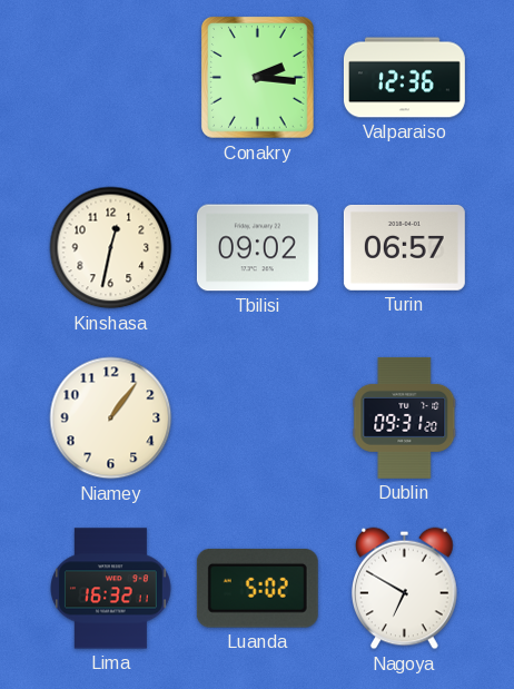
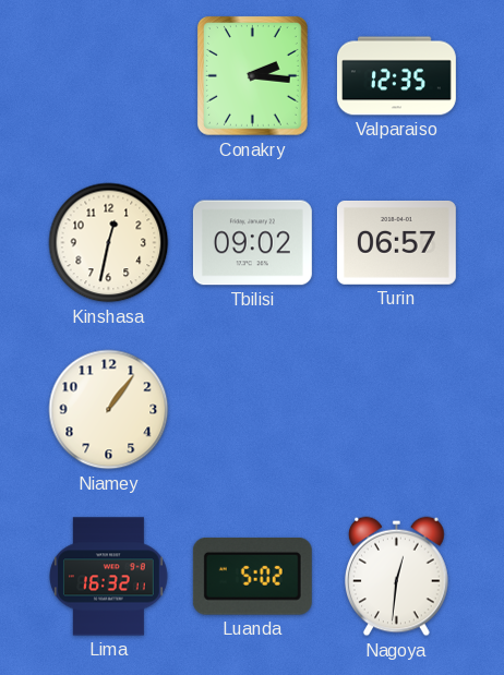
Valparaiso: 12:36 -> 12:35
Dublin: 09:31 -> none
Nagoya: 6:50 -> 12:31
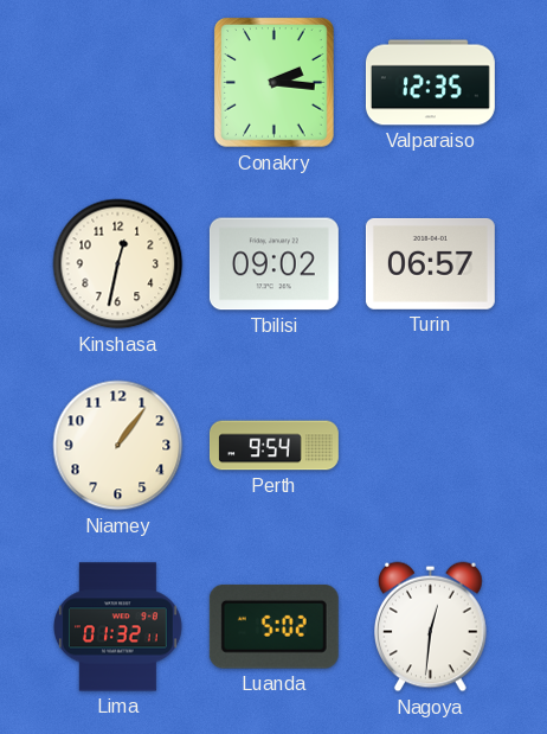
Perth: none -> 9:54
Lima: 16:32 -> 01:32
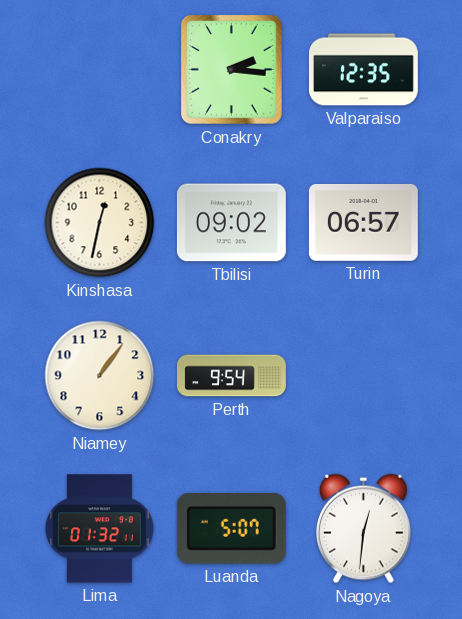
Luanda: 5:02 -> 5:07
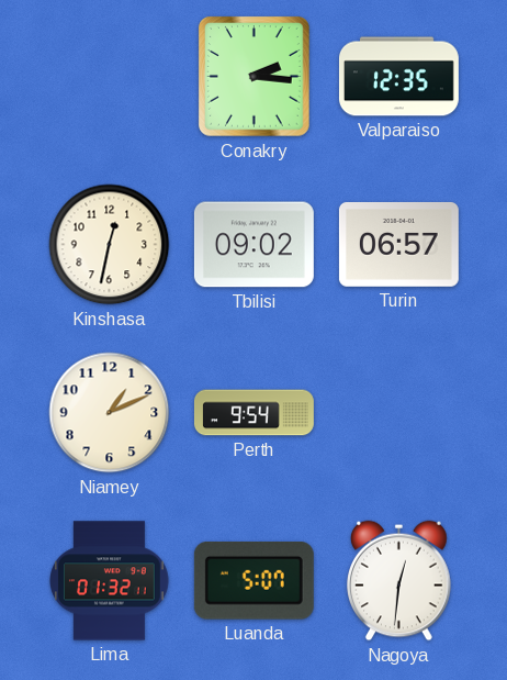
Niamey: 1:06 -> 1:11
